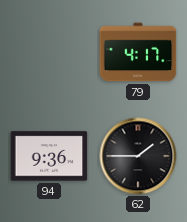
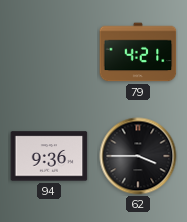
79: 4:17 -> 4:21
62: 1:45 -> 3:45
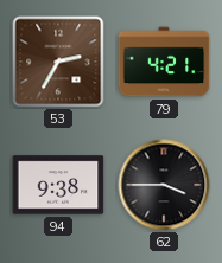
53: none -> 2:35
94: 9:36 -> 9:38
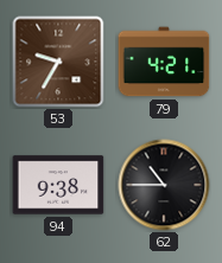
53: 2:35 -> 9:35
62: 3:45 -> 10:45
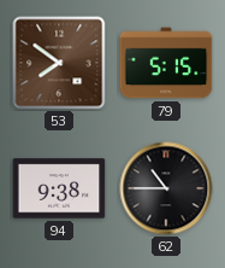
53: 9:35 -> 7:51
79: 4:21 -> 5:15
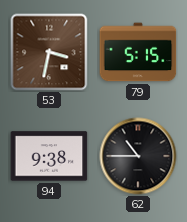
53: 7:51 -> 3:32
